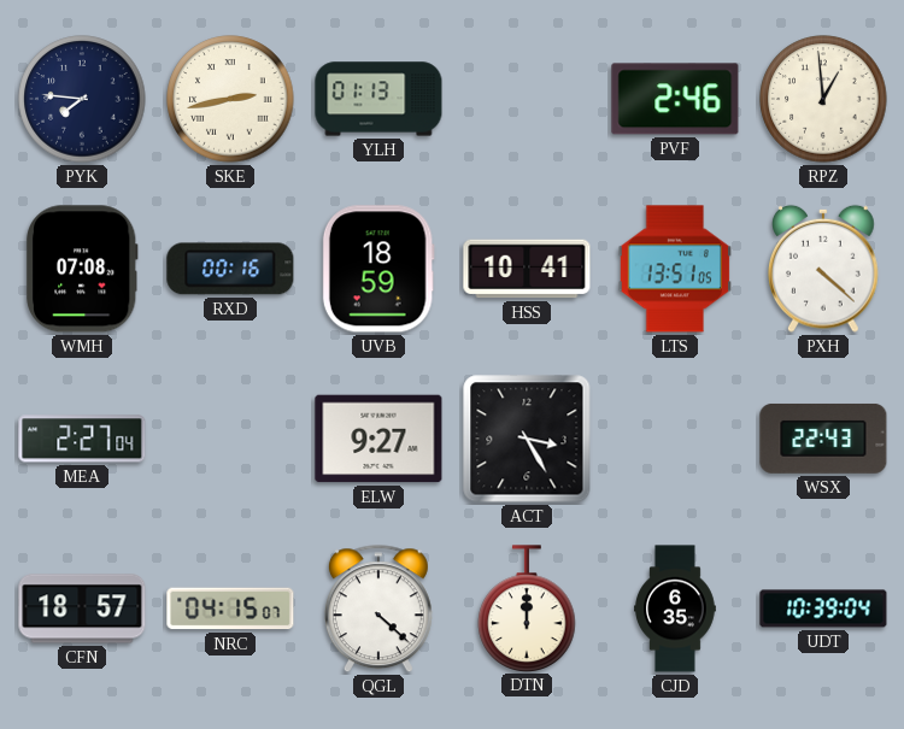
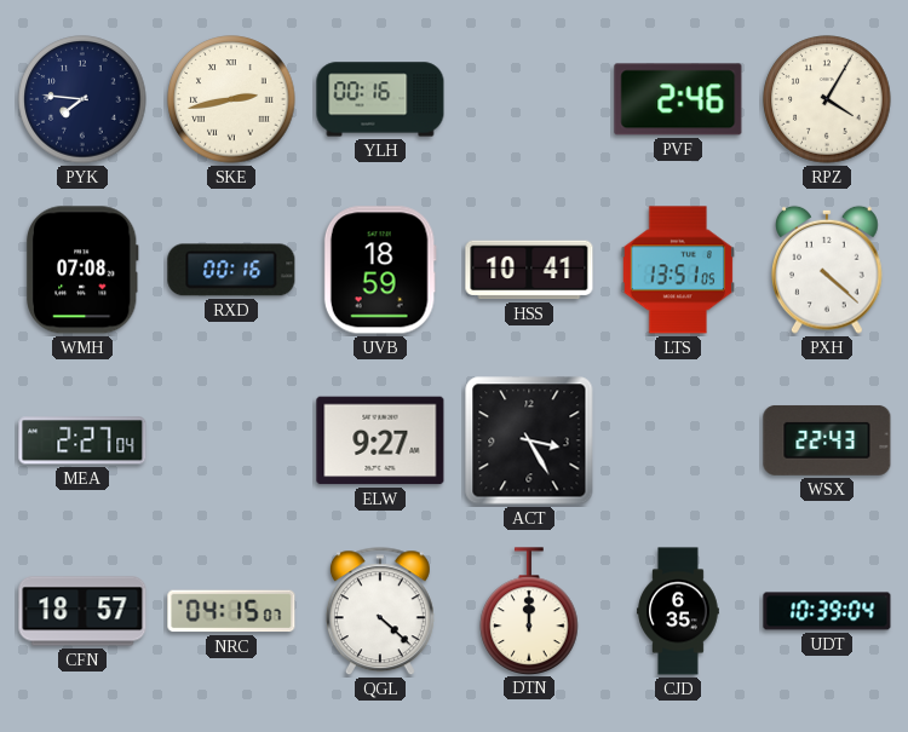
YLH: 01:13 -> 00:16
RPZ: 12:59 -> 4:05
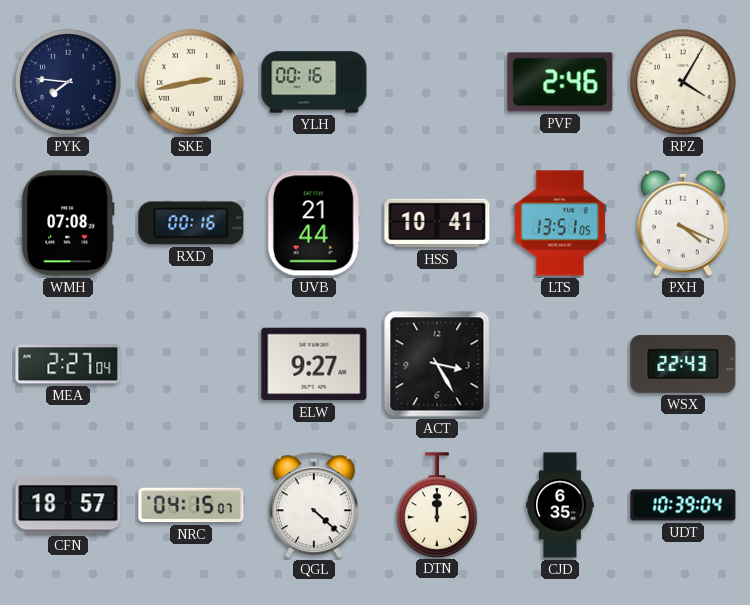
UVB: 18:59 -> 21:44
PXH: 4:22 -> 4:19
